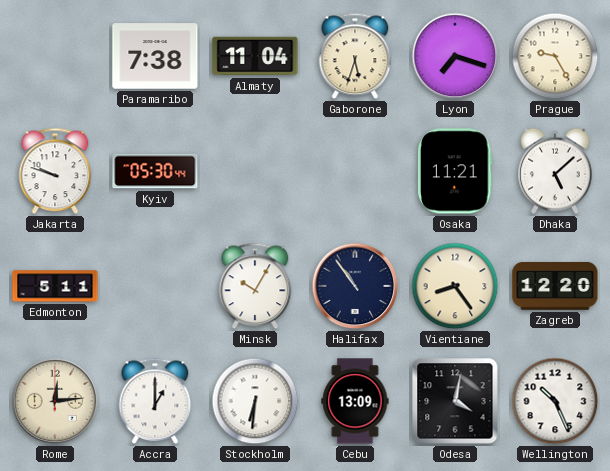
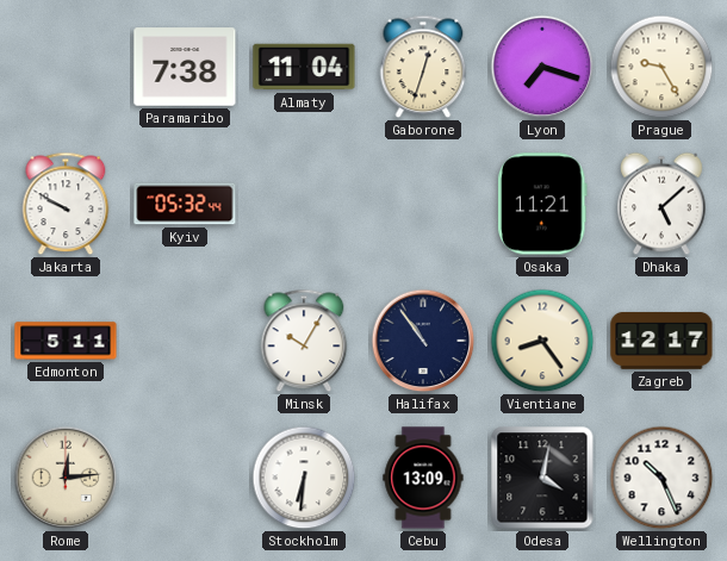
Gaborone: 5:33 -> 12:33
Jakarta: 9:48 -> 9:50
Kyiv: 05:30 -> 05:32
Zagreb: 12:20 -> 12:17
Accra: 1:00 -> none
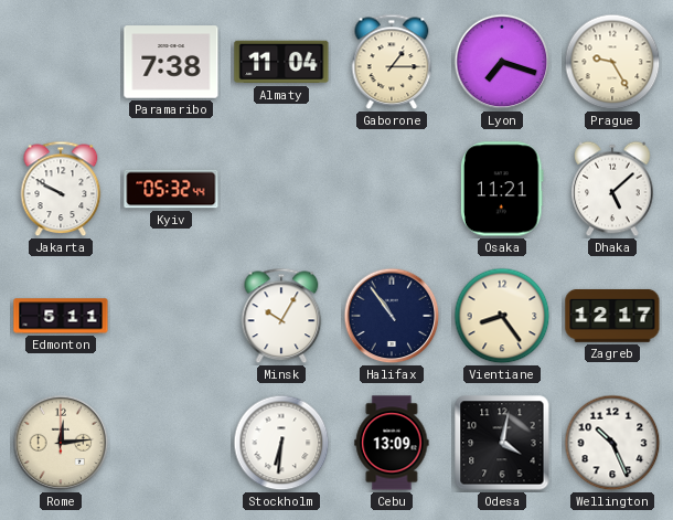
Gaborone: 12:33 -> 1:15
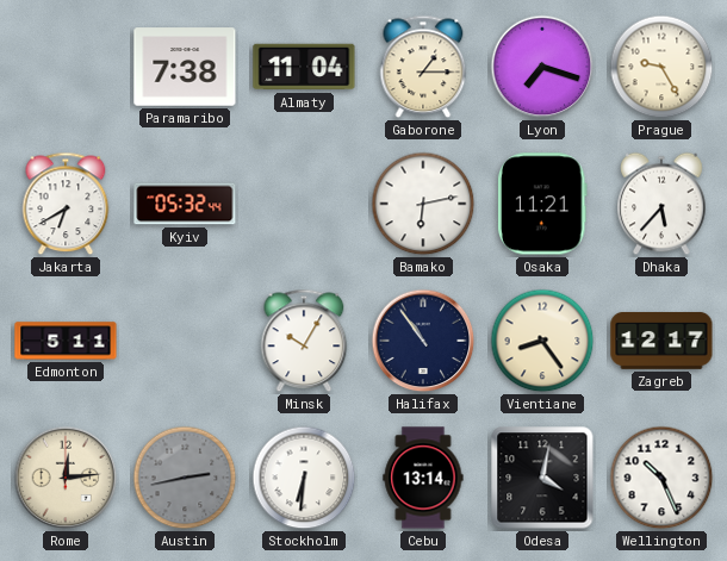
Jakarta: 9:50 -> 6:40
Bamako: none -> 6:13
Dhaka: 5:08 -> 5:37
Austin: none -> 2:43
Cebu: 13:09 -> 13:14
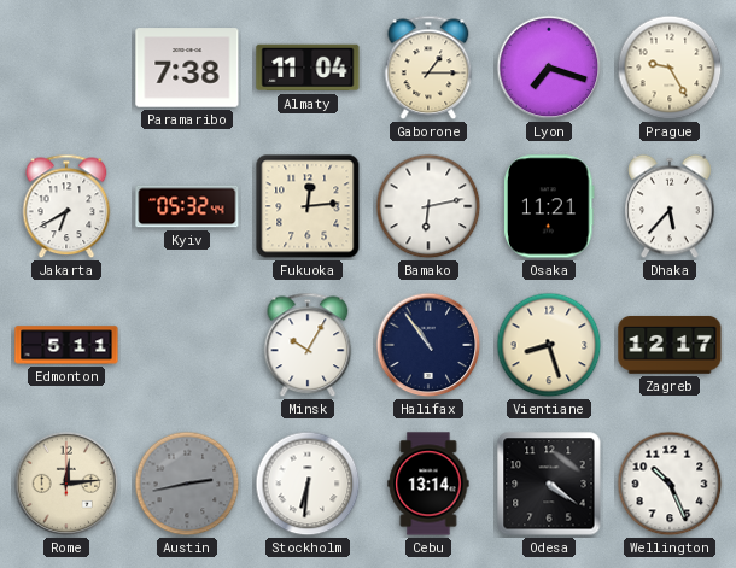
Fukuoka: none -> 12:14
Vientiane: 8:24 -> 8:27
Odesa: 4:02 -> 4:21
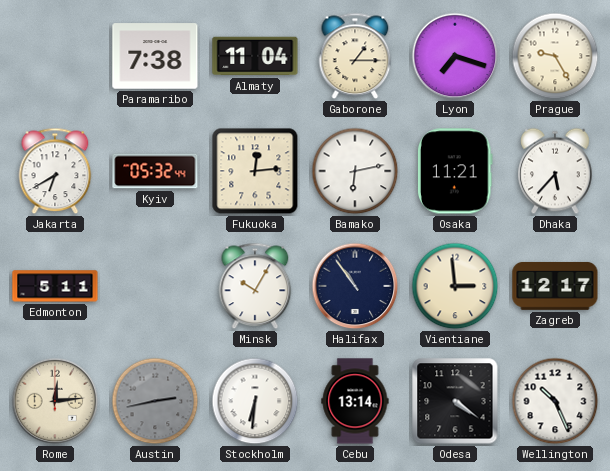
Vientiane: 8:27 -> 2:59
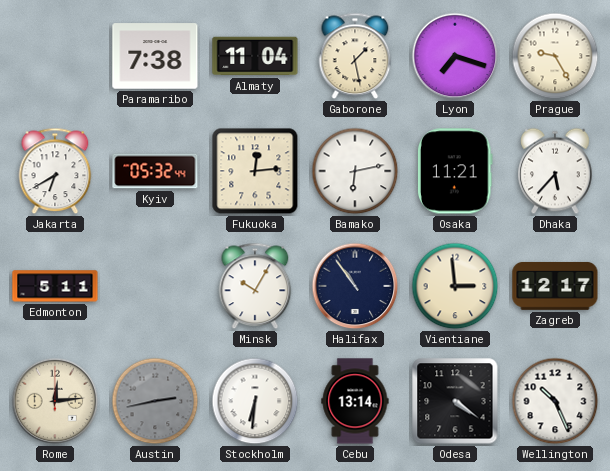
Gaborone: 1:15 -> 1:28
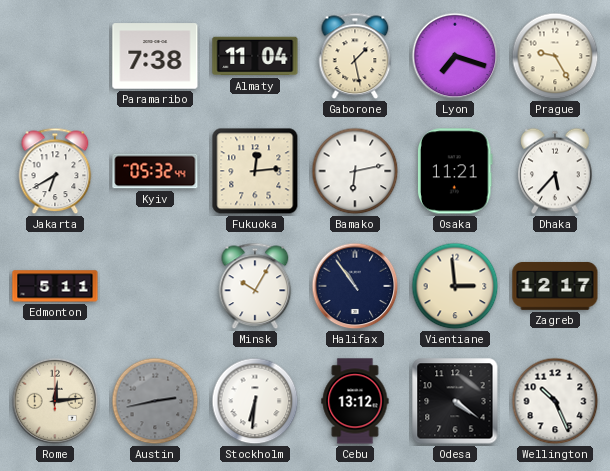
Cebu: 13:14 -> 13:12
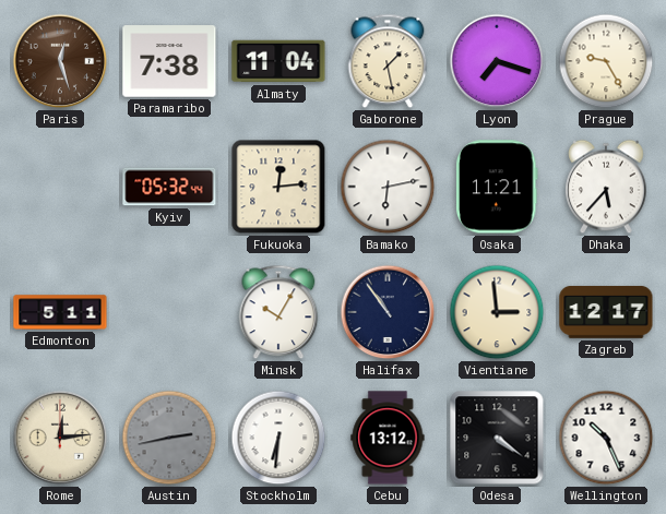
Paris: none -> 12:27
Jakarta: 6:40 -> none
